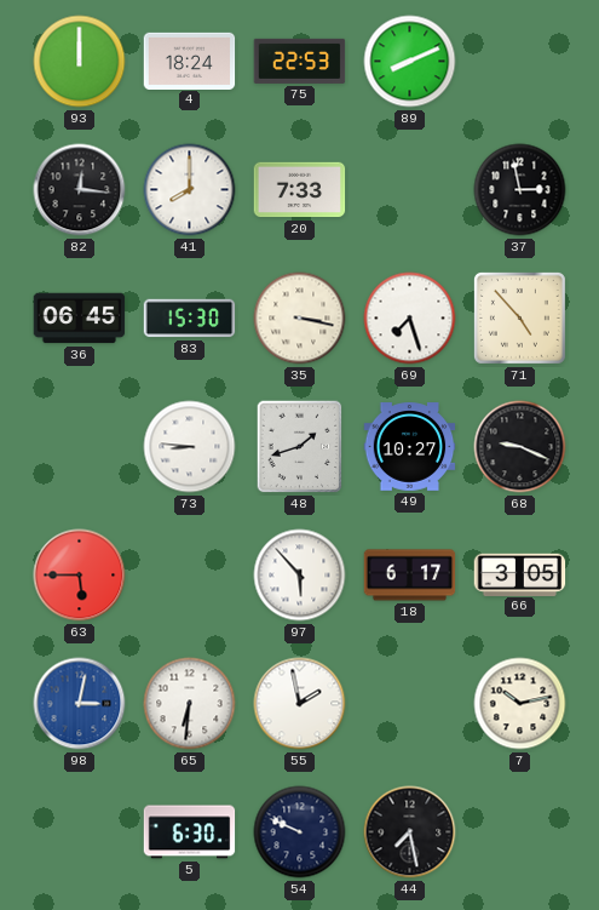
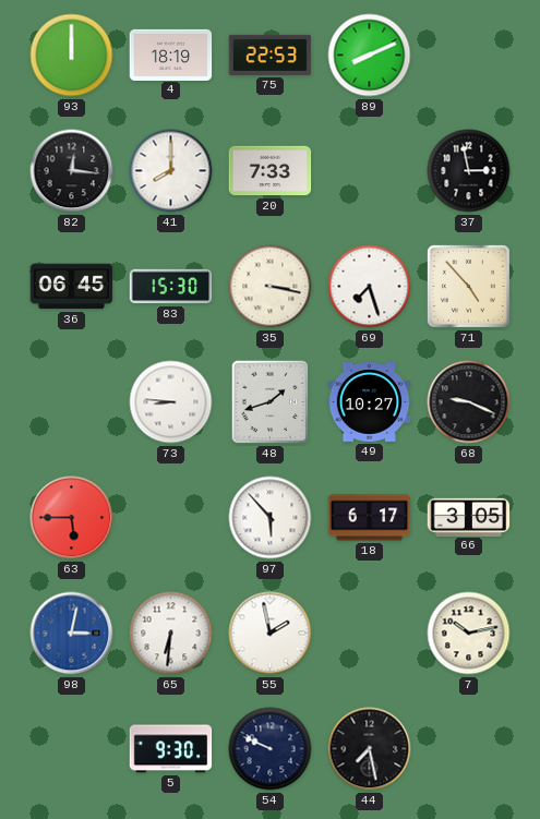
4: 18:24 -> 18:19
5: 6:30 -> 9:30
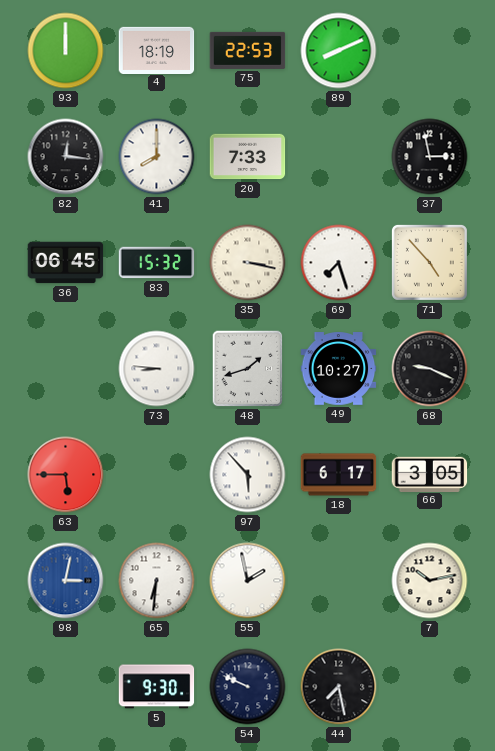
83: 15:30 -> 15:32
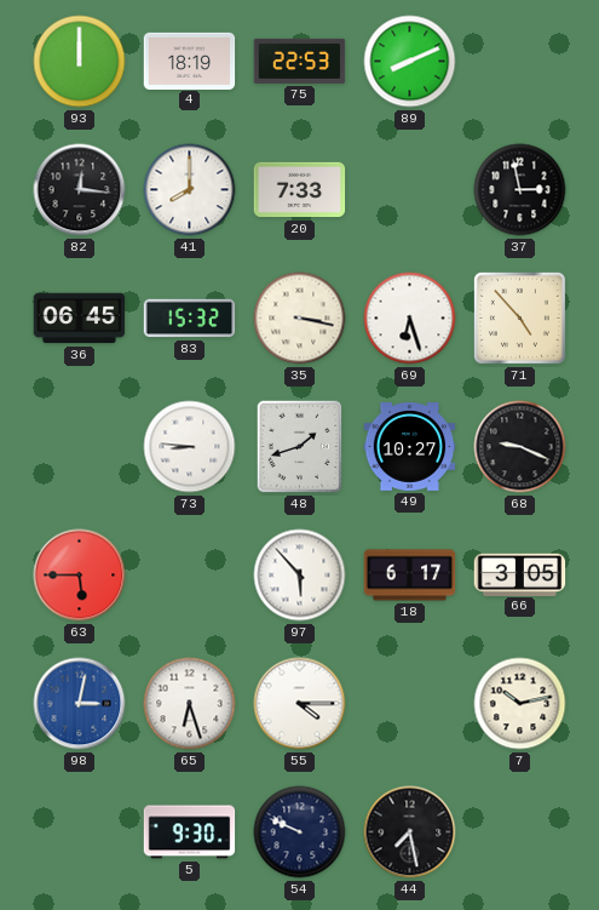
69: 7:27 -> 6:27
65: 6:31 -> 6:27
55: 1:58 -> 4:15
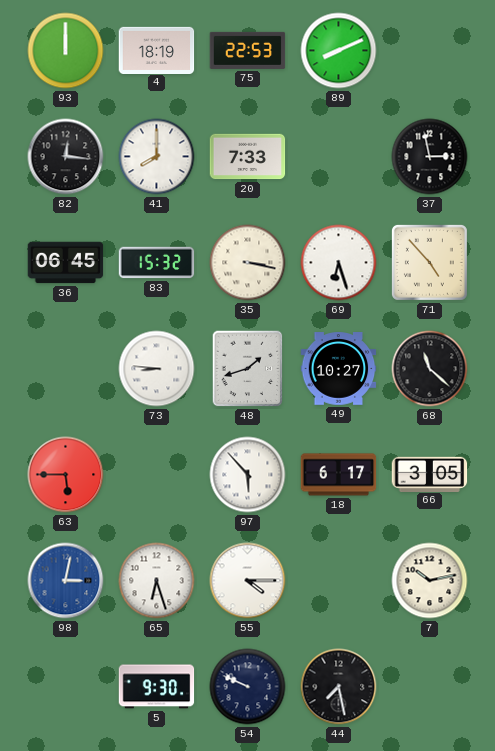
68: 9:19 -> 11:22
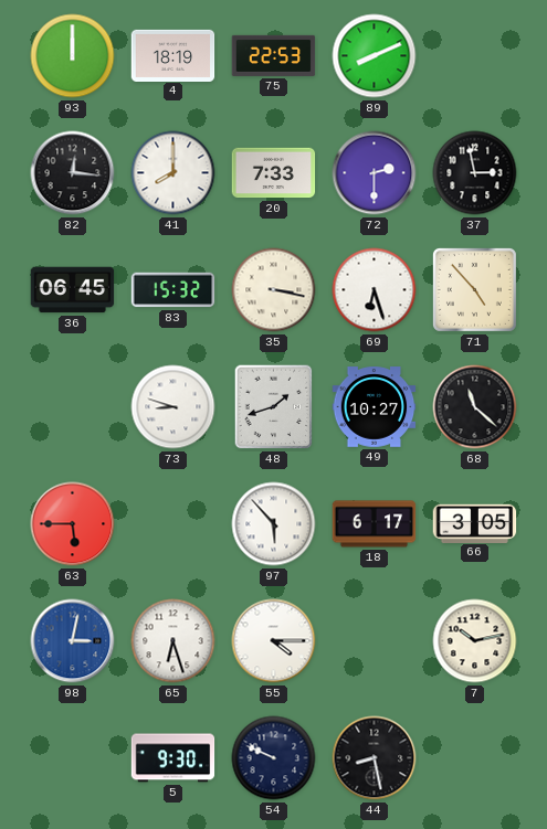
72: none -> 2:30
73: 8:46 -> 8:48
44: 7:28 -> 8:28
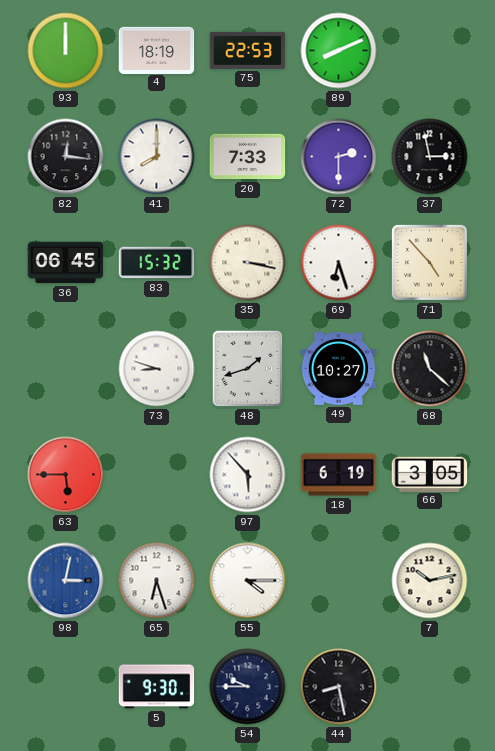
18: 6:17 -> 6:19
54: 9:49 -> 9:45
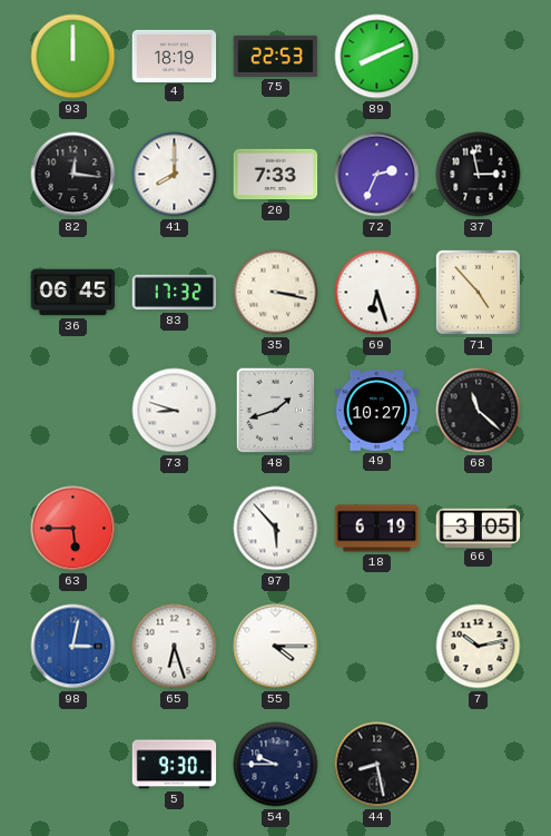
72: 2:30 -> 2:34
83: 15:32 -> 17:32
